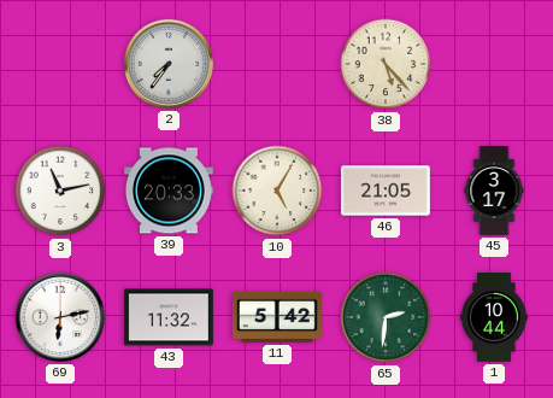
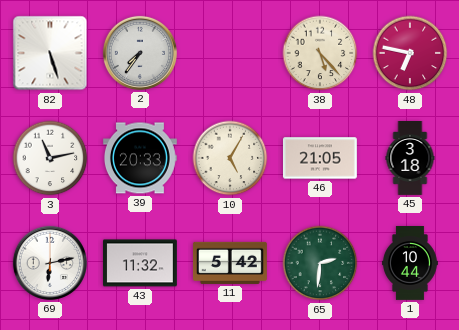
82: none -> 5:27
48: none -> 6:47
45: 3:17 -> 3:18
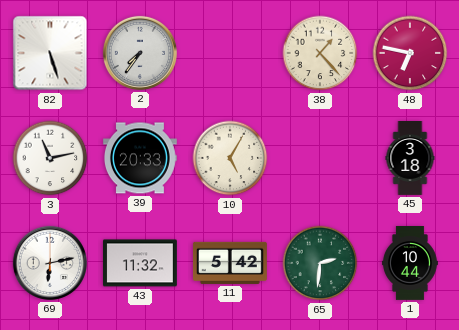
38: 5:23 -> 1:23
46: 21:05 -> none
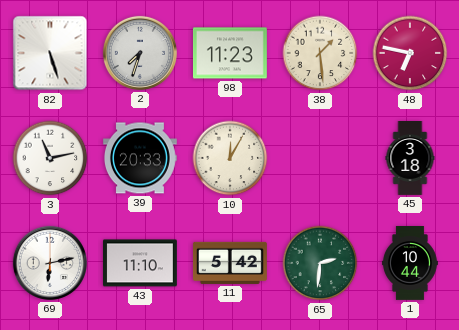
2: 7:36 -> 7:33
98: none -> 11:23
38: 1:23 -> 1:29
10: 5:05 -> 12:05
43: 11:32 -> 11:10
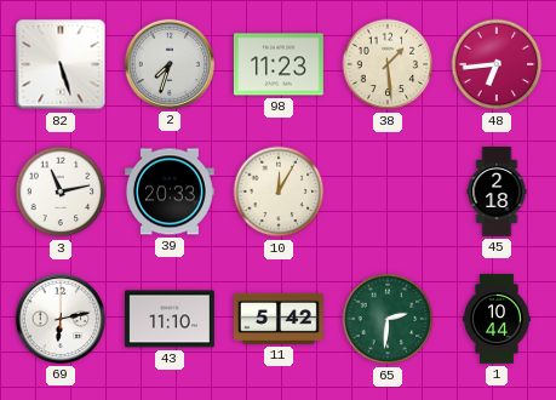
48: 6:47 -> 6:44
45: 3:18 -> 2:18
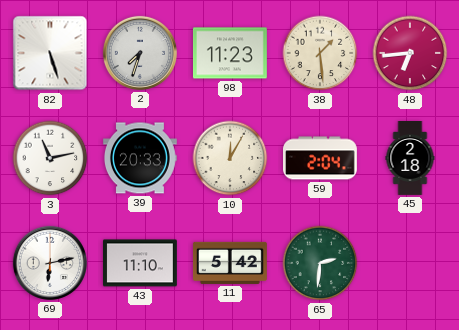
59: none -> 2:04
1: 10:44 -> none
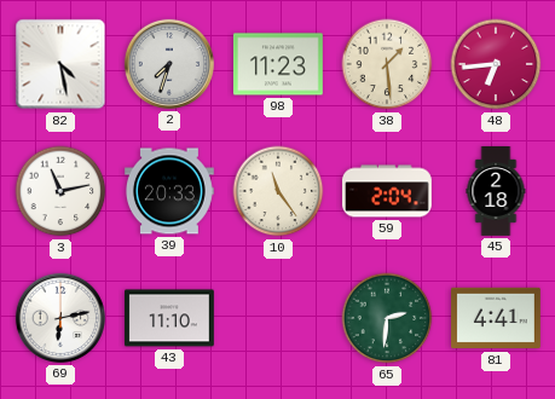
82: 5:27 -> 4:28
10: 12:05 -> 11:24
11: 5:42 -> none
81: none -> 4:41
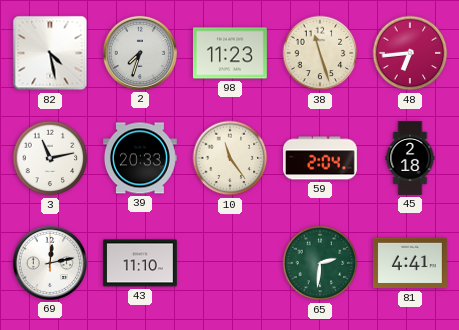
38: 1:29 -> 11:27
69: 6:13 -> 12:13
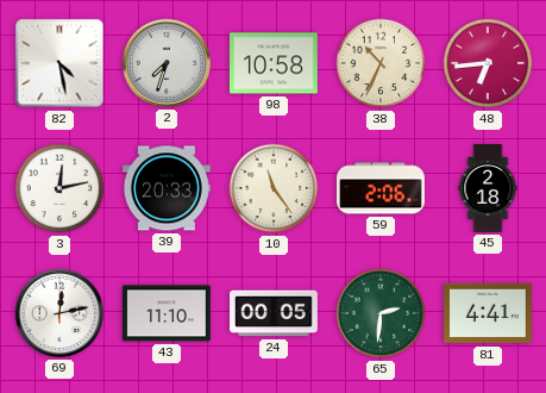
98: 11:23 -> 10:58
38: 11:27 -> 10:34
3: 11:13 -> 12:13
59: 2:04 -> 2:06
24: none -> 00:05
